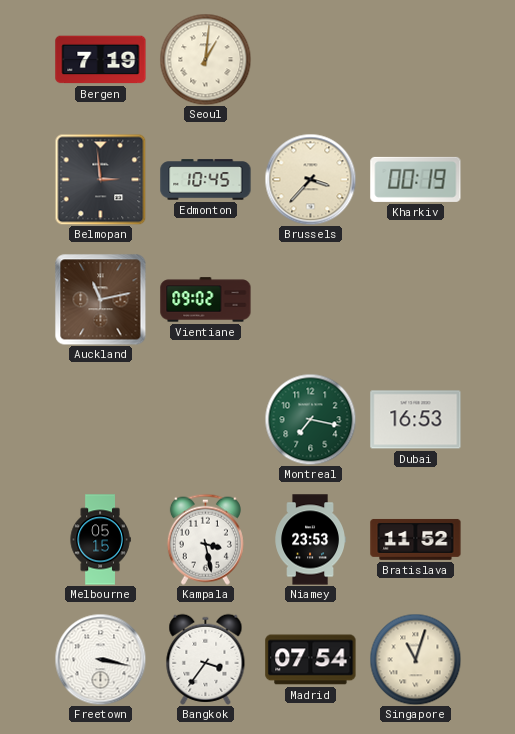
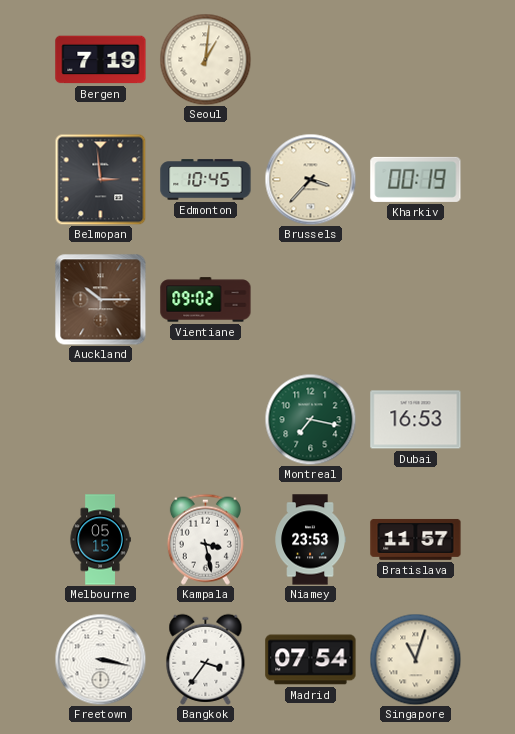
Auckland: 11:13 -> 10:15
Bratislava: 11:52 -> 11:57
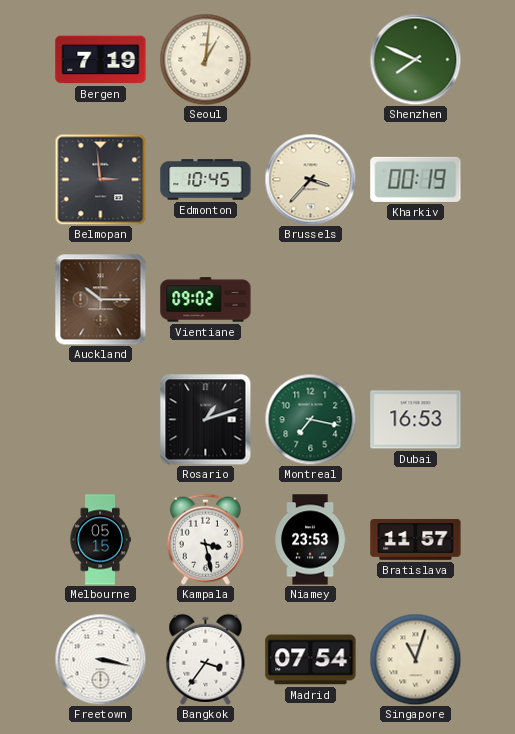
Shenzhen: none -> 7:49
Rosario: none -> 1:12
